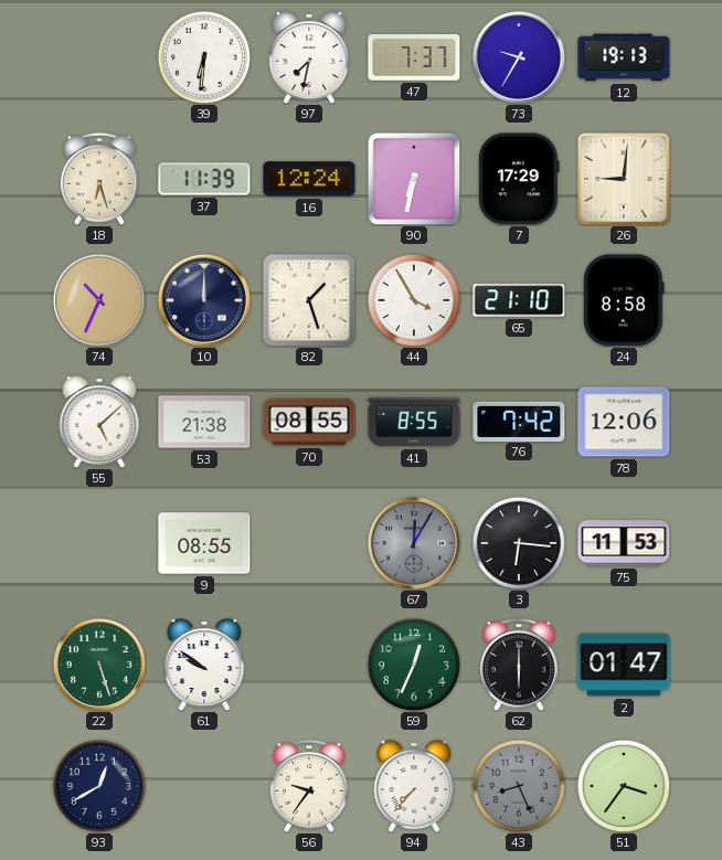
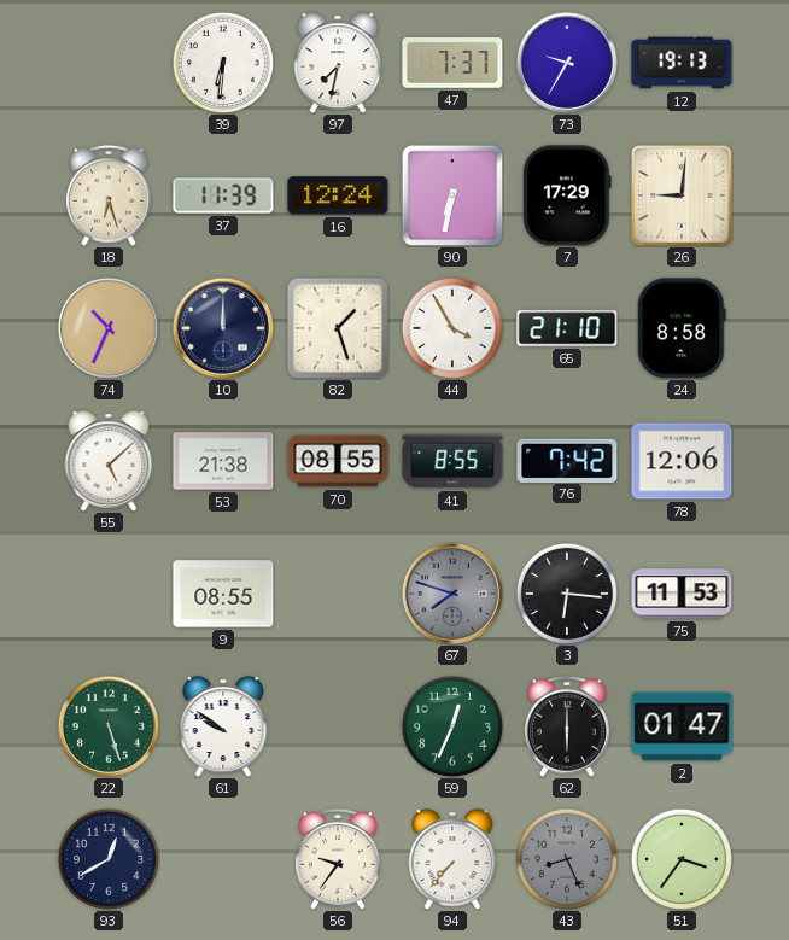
67: 12:05 -> 7:48
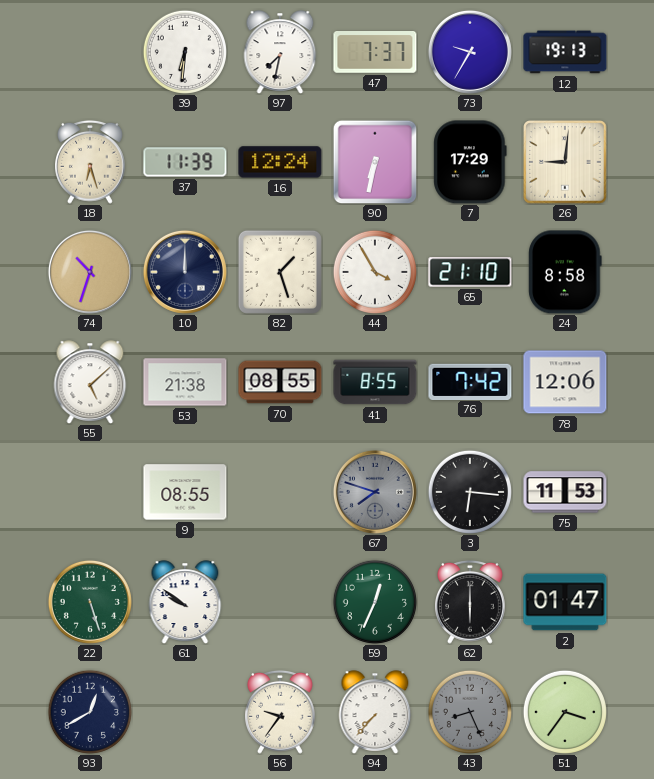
74: 10:34 -> 10:33
